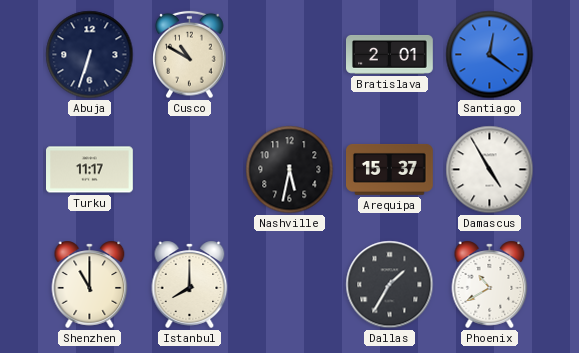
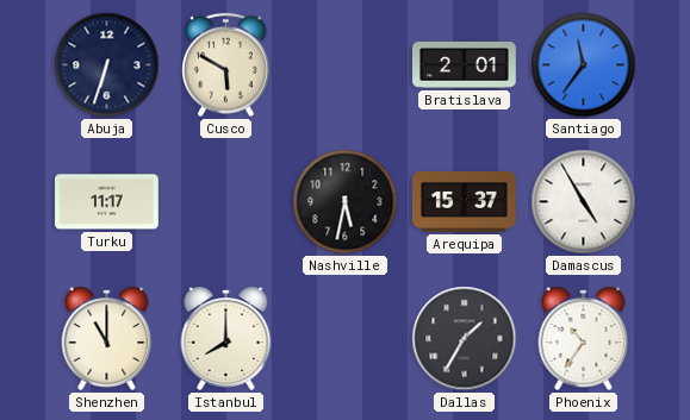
Cusco: 10:50 -> 5:50
Santiago: 12:21 -> 11:36
Phoenix: 10:40 -> 10:36
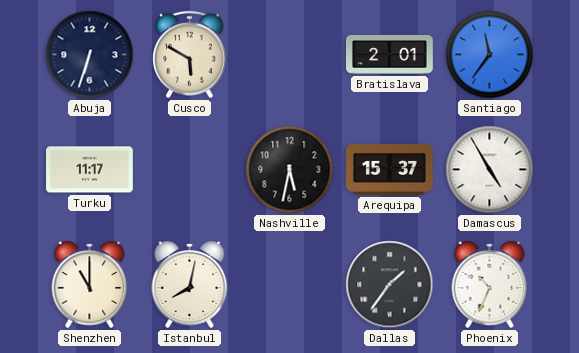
Istanbul: 8:00 -> 8:02
Dallas: 1:35 -> 1:36
Phoenix: 10:36 -> 10:34
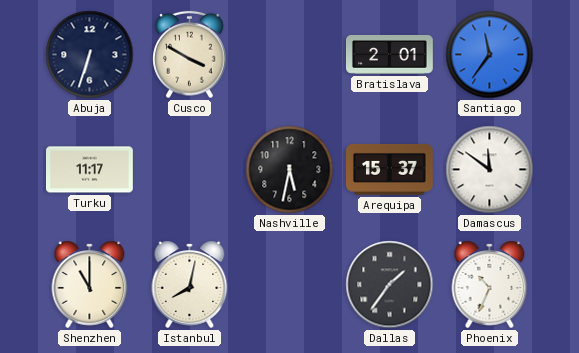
Cusco: 5:50 -> 3:50
Damascus: 4:55 -> 11:51
